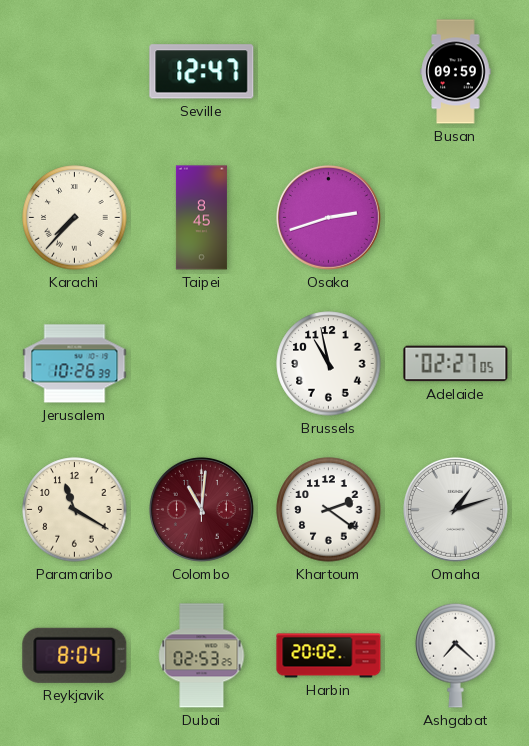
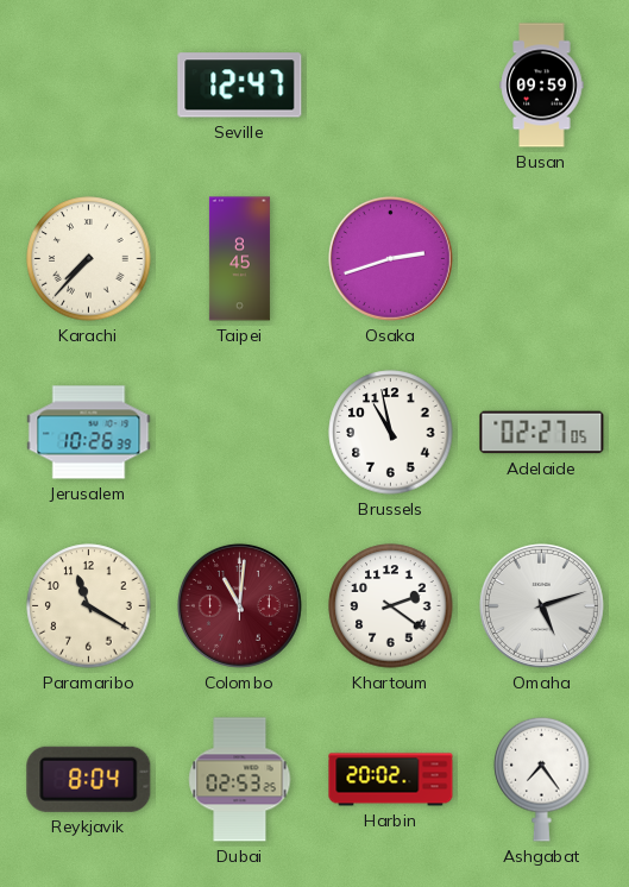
Omaha: 1:12 -> 5:12
Ashgabat: 7:22 -> 7:24
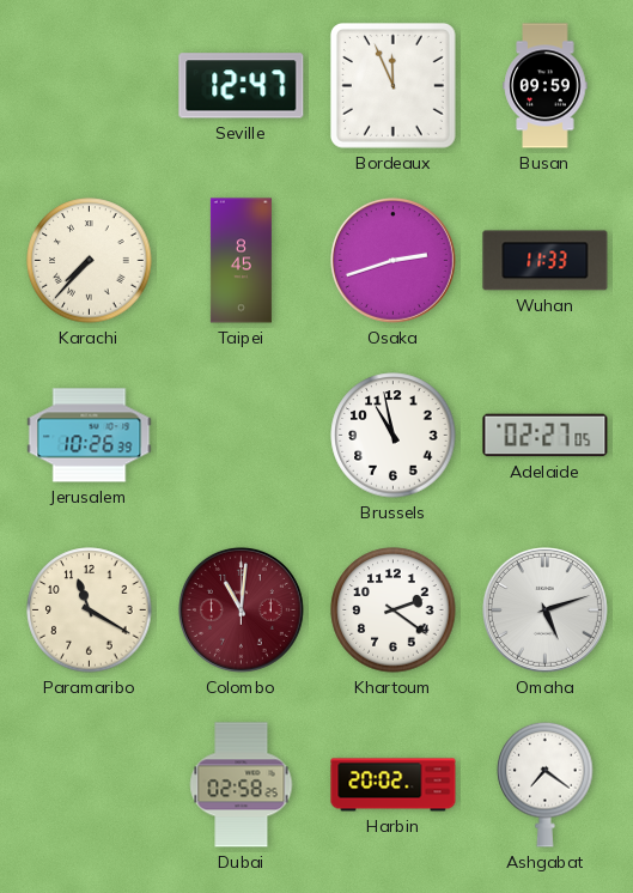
Bordeaux: none -> 11:56
Wuhan: none -> 11:33
Reykjavik: 8:04 -> none
Dubai: 02:53 -> 02:58
Ashgabat: 7:24 -> 7:21
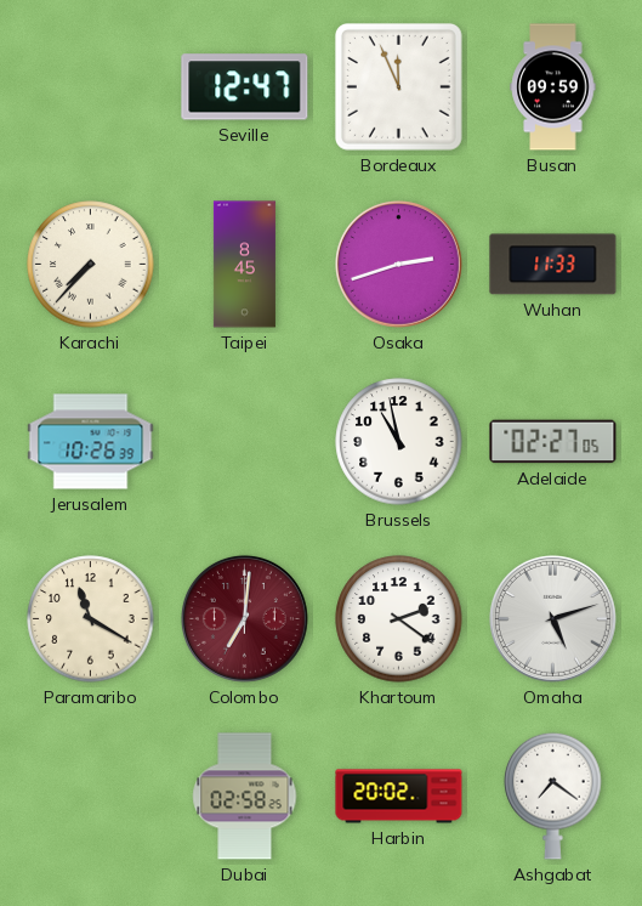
Colombo: 11:01 -> 7:01
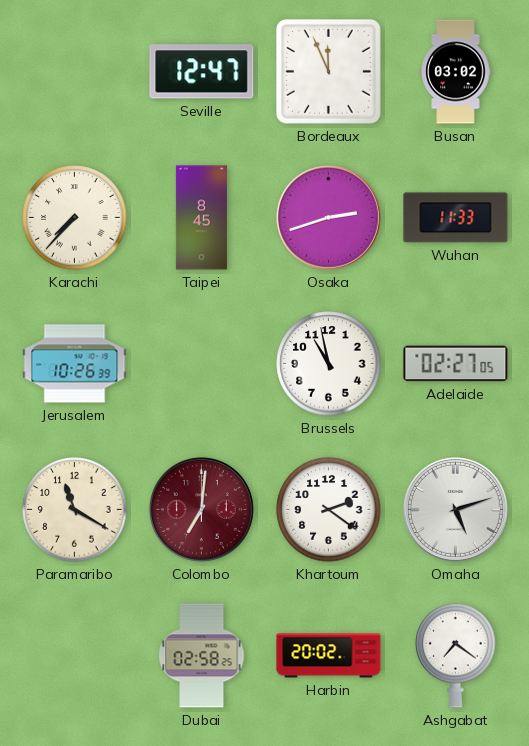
Busan: 09:59 -> 03:02
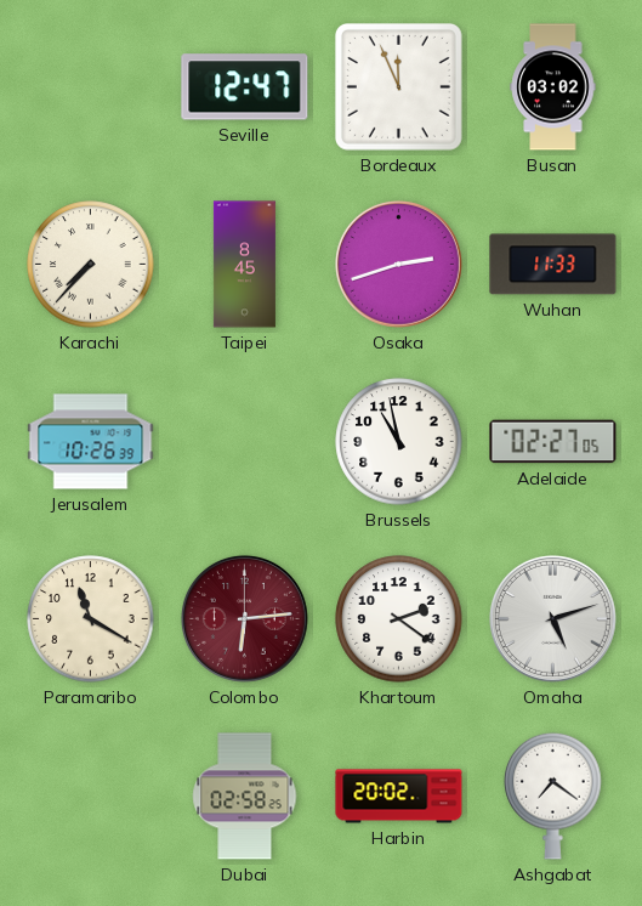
Colombo: 7:01 -> 6:14
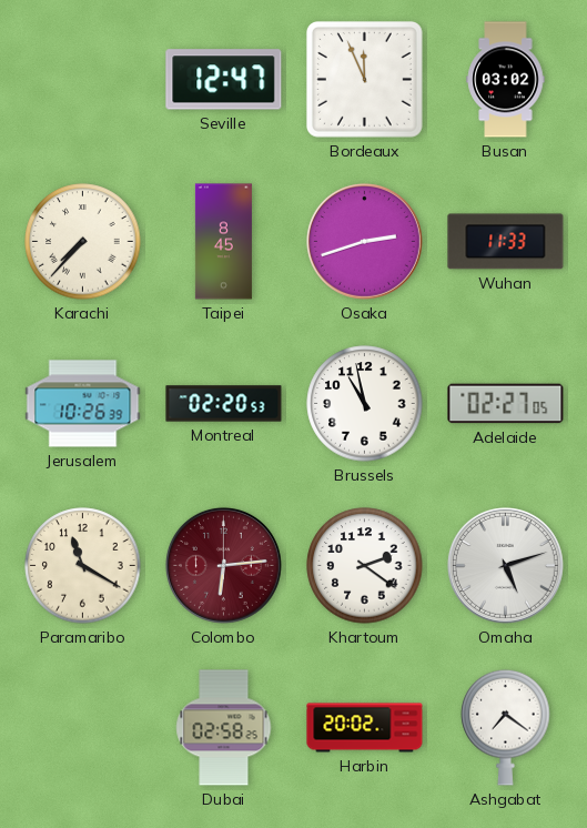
Montreal: none -> 02:20
